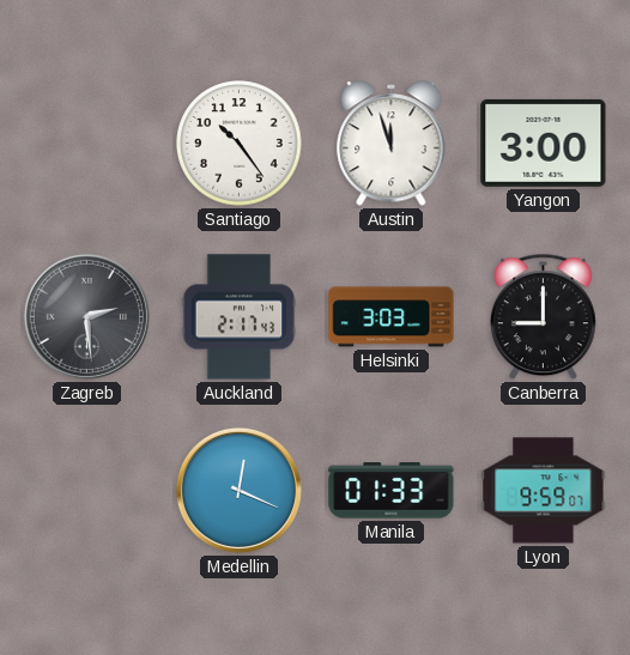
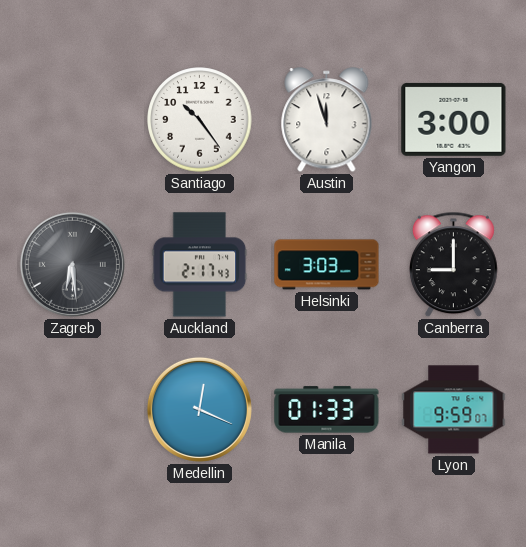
Zagreb: 2:29 -> 6:29
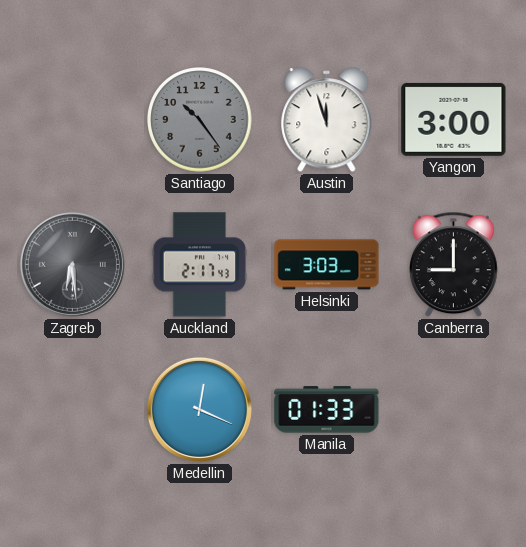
Santiago dial: white -> grey
Lyon: 9:59 -> none
